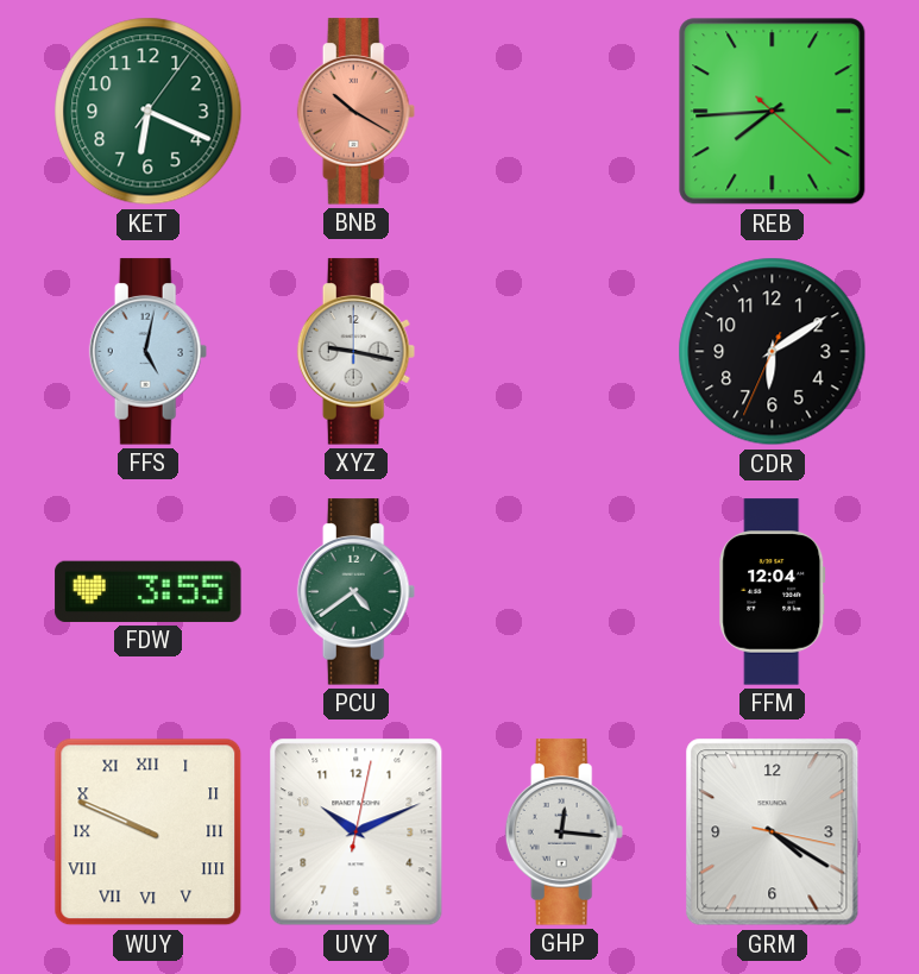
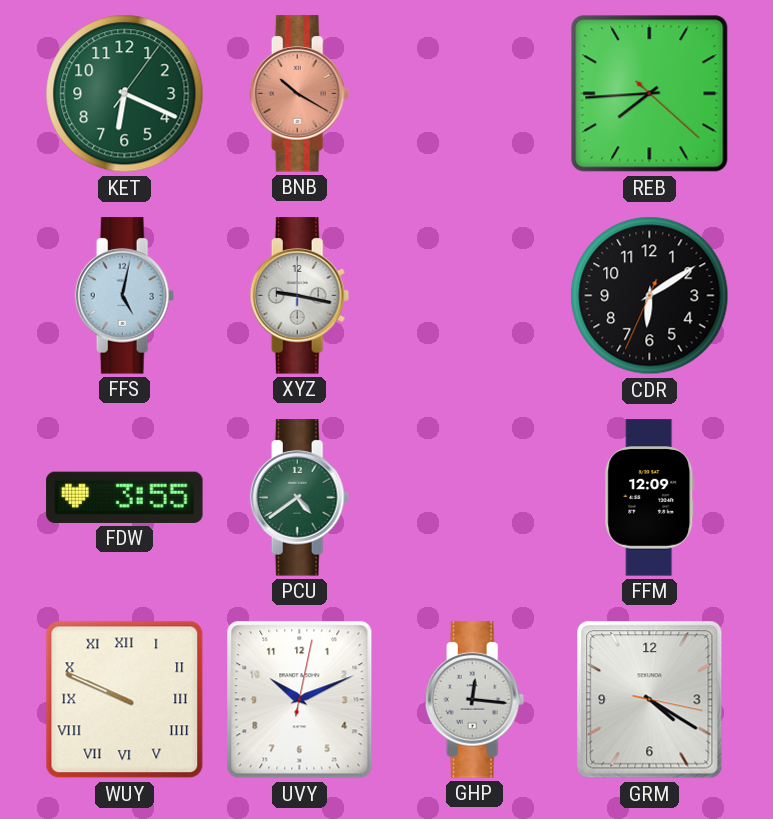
FFM: 12:04 -> 12:09
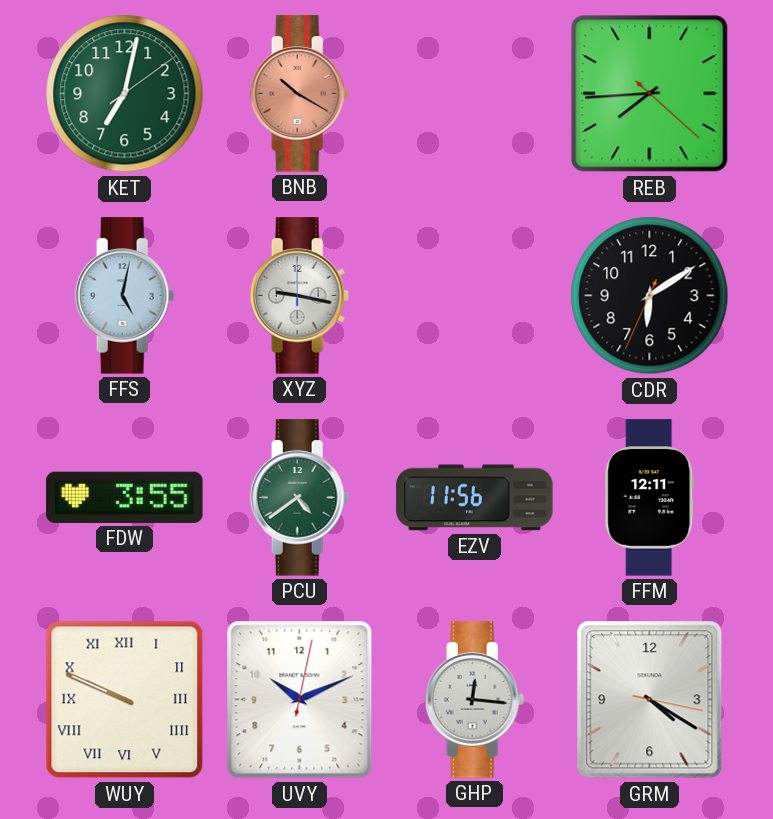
KET: 6:19 -> 7:02
EZV: none -> 11:56
FFM: 12:09 -> 12:11
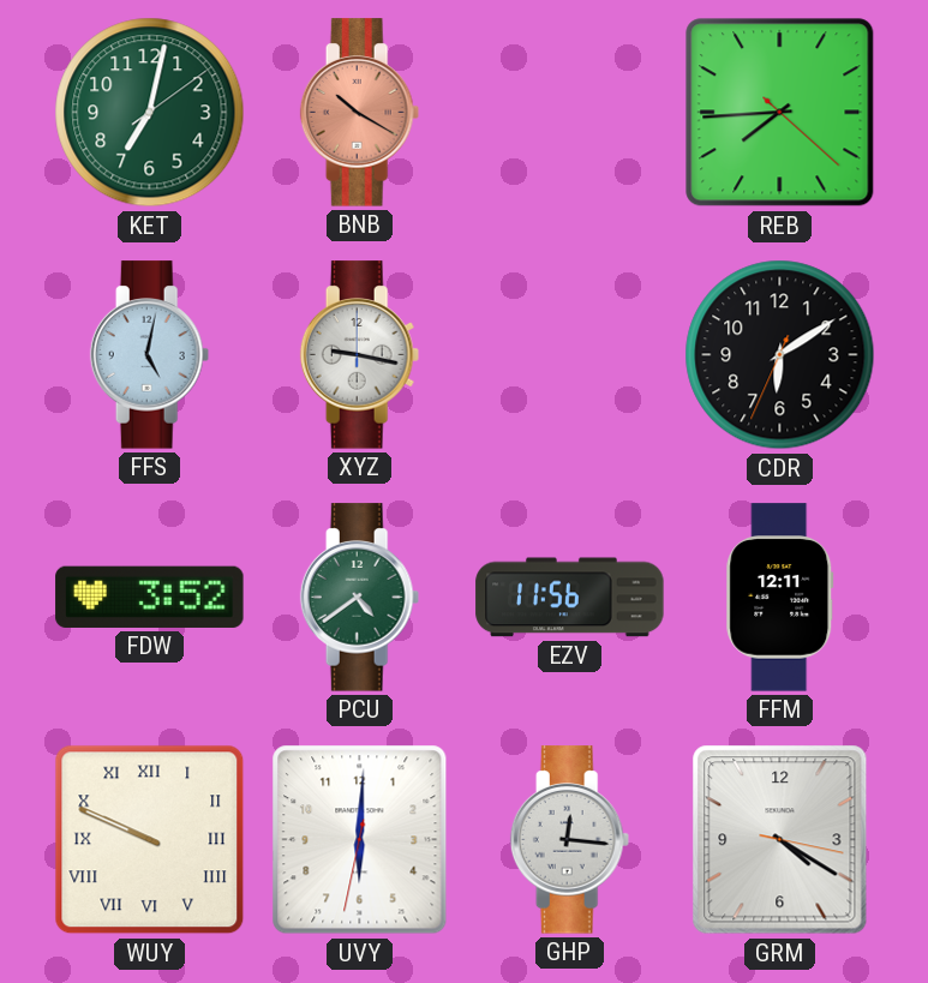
FDW: 3:55 -> 3:52
UVY: 10:11 -> 6:00
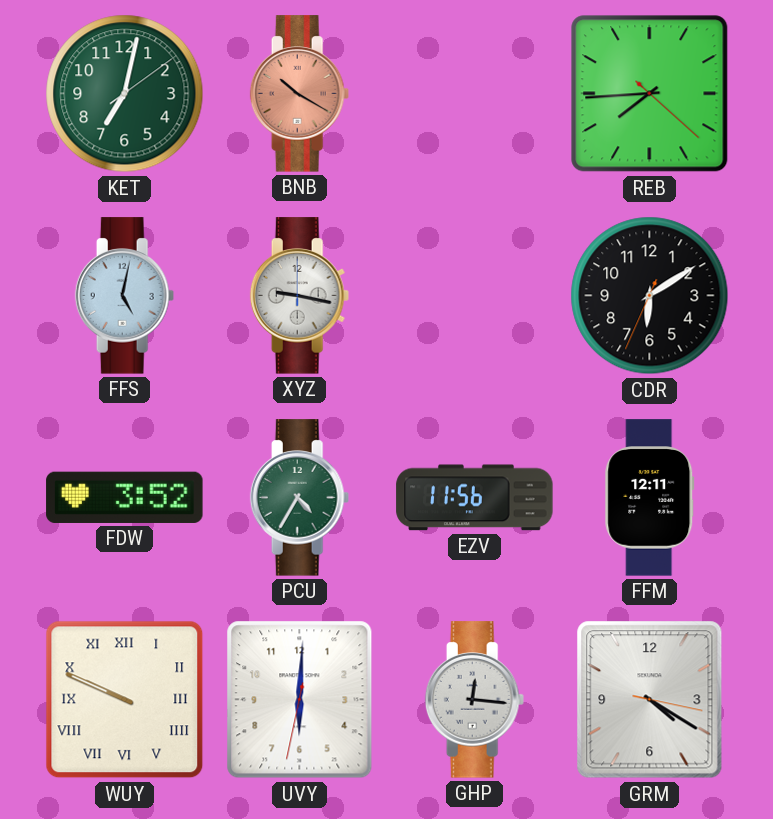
PCU: 4:39 -> 4:35
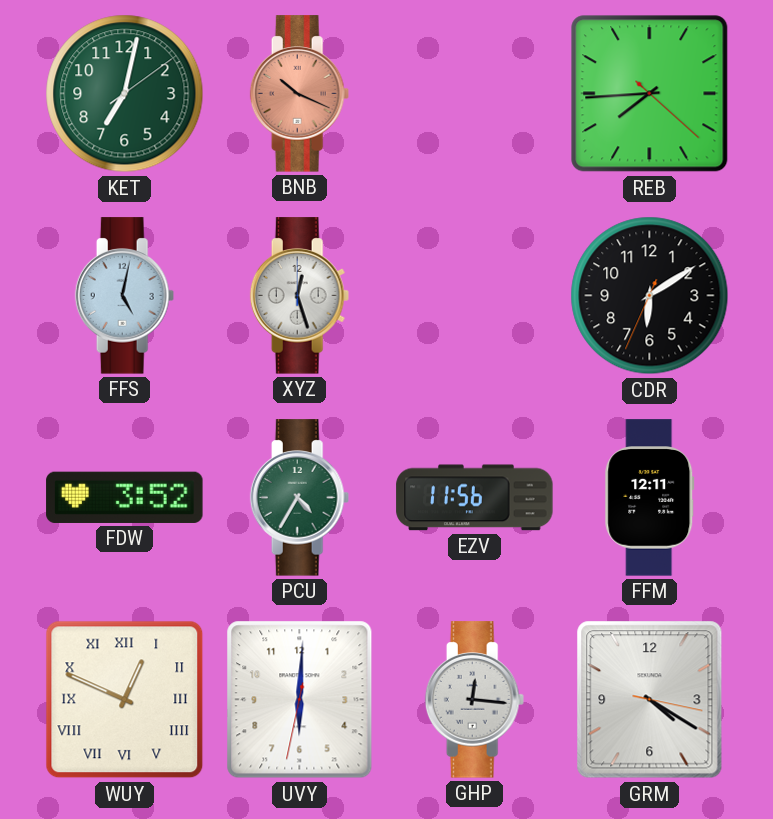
BNB: 10:20 -> 10:19
XYZ: 9:17 -> 12:27
WUY: 9:49 -> 12:49
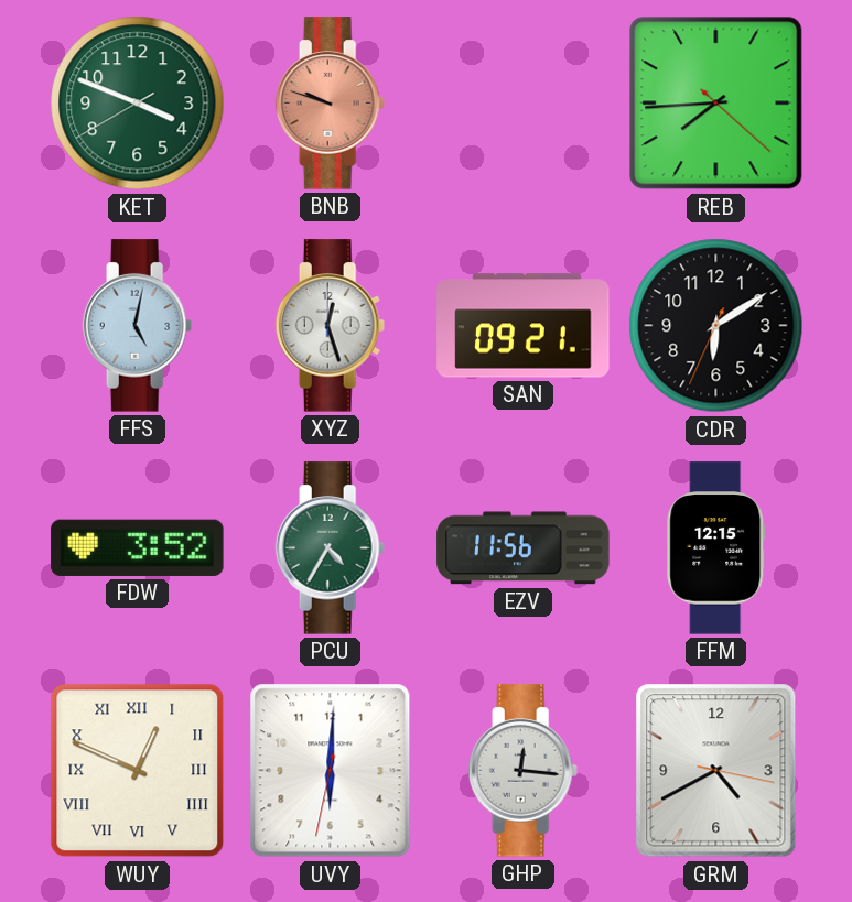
KET: 7:02 -> 3:48
BNB: 10:19 -> 9:48
SAN: none -> 09:21
FFM: 12:11 -> 12:15
GRM: 4:20 -> 4:40
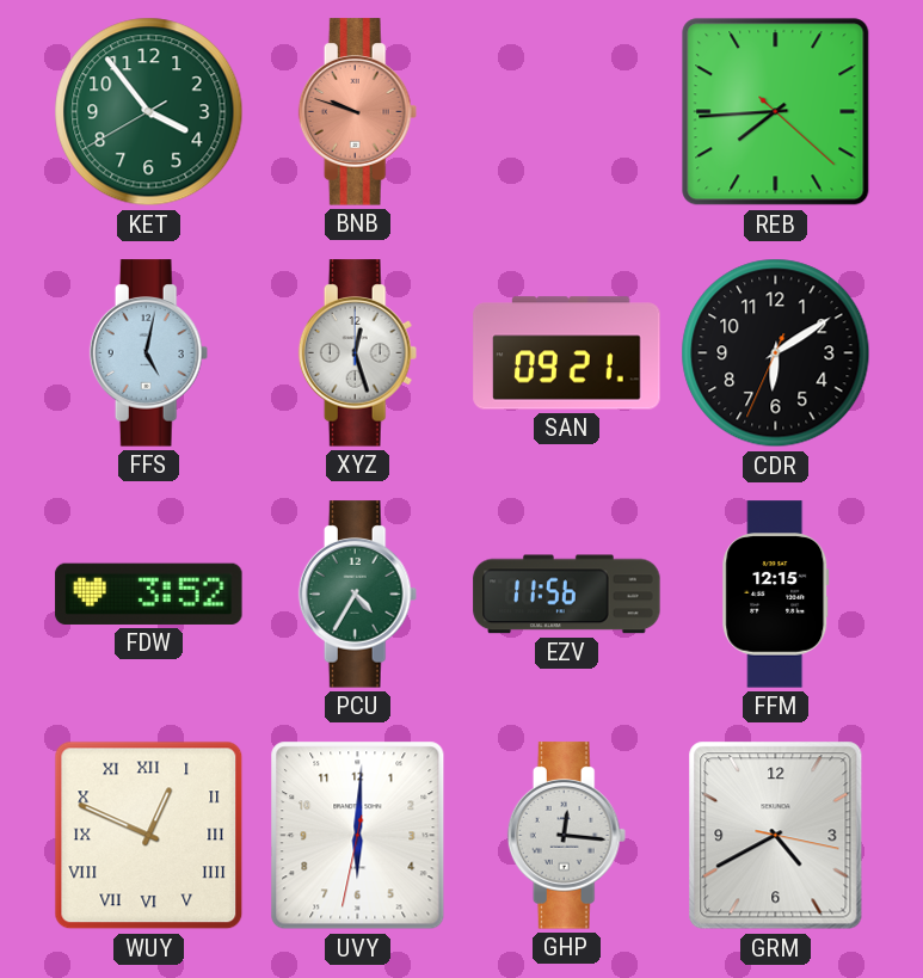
KET: 3:48 -> 3:53
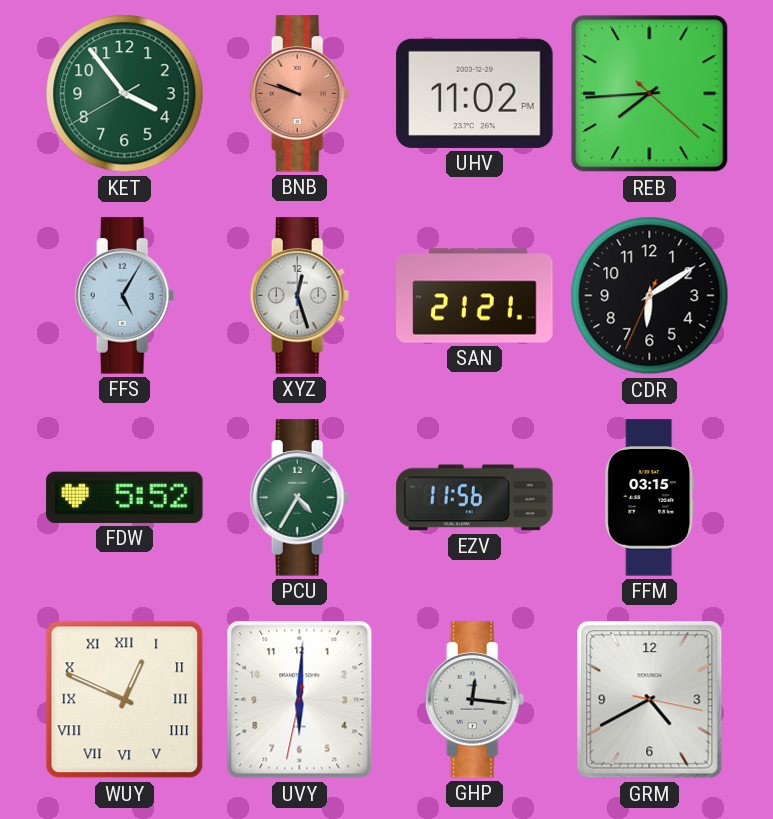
UHV: none -> 11:02
FFS: 5:02 -> 5:05
SAN: 09:21 -> 21:21
FDW: 3:52 -> 5:52
FFM: 12:15 -> 03:15
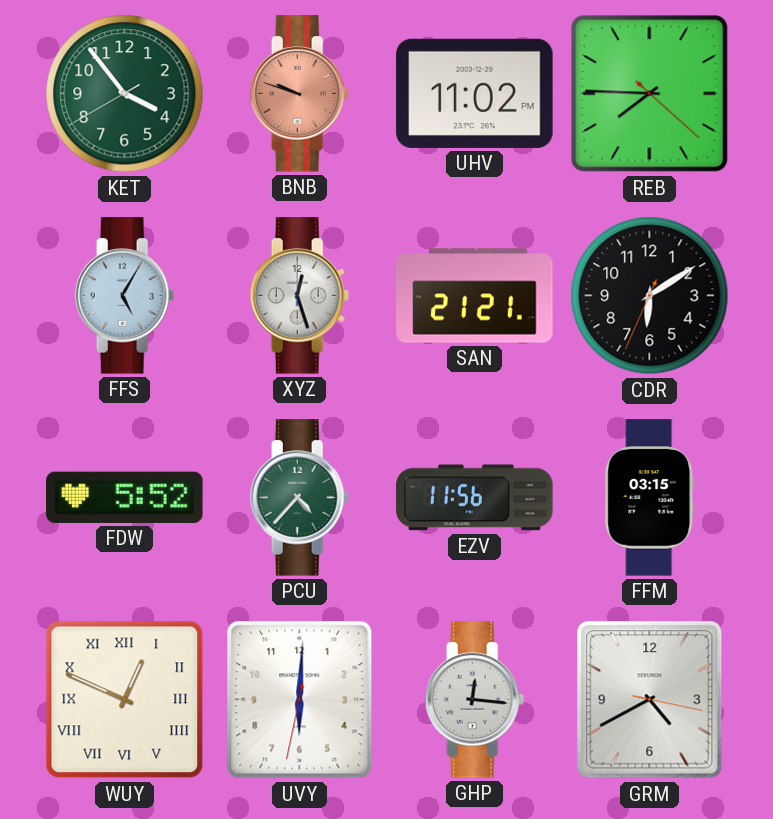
REB: 7:44 -> 7:45
PCU: 4:35 -> 4:37
